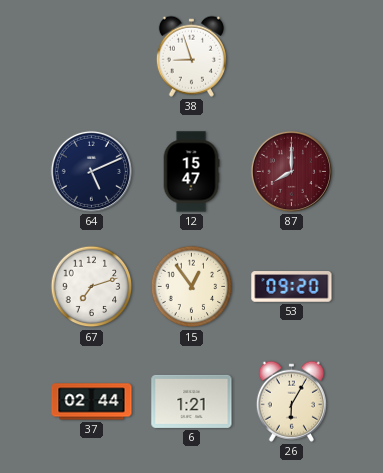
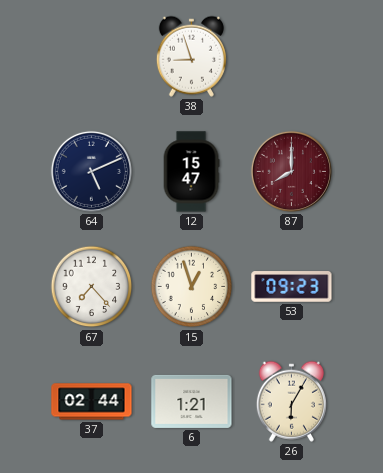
67: 7:12 -> 7:23
15: 12:54 -> 12:57
53: 09:20 -> 09:23
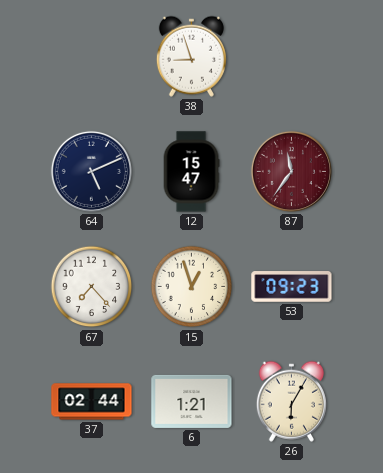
87: 8:00 -> 11:36
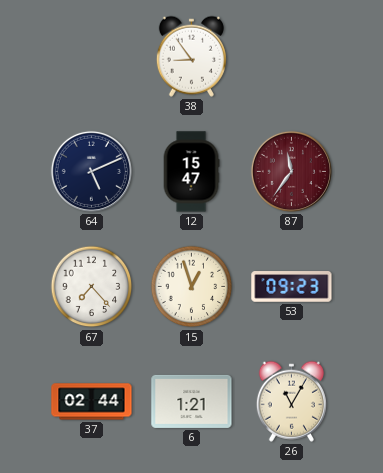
38: 8:57 -> 8:54
26: 6:05 -> 11:05
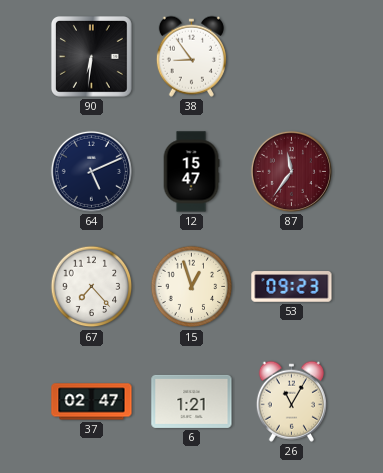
90: none -> 6:31
37: 02:44 -> 02:47
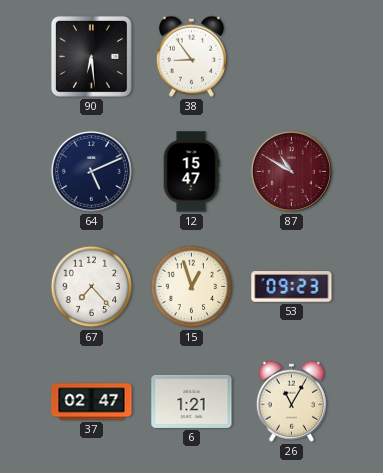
90: 6:31 -> 6:29
87: 11:36 -> 10:50
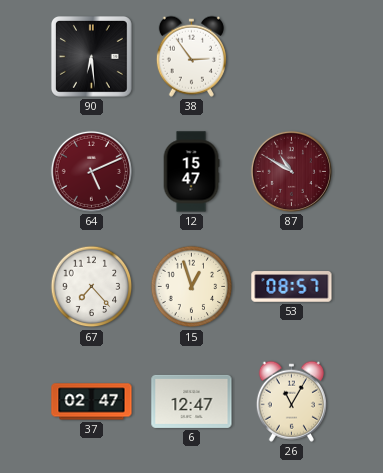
38: 8:54 -> 2:54
64 dial: navy -> burgundy
53: 09:23 -> 08:57
6: 1:21 -> 12:47
